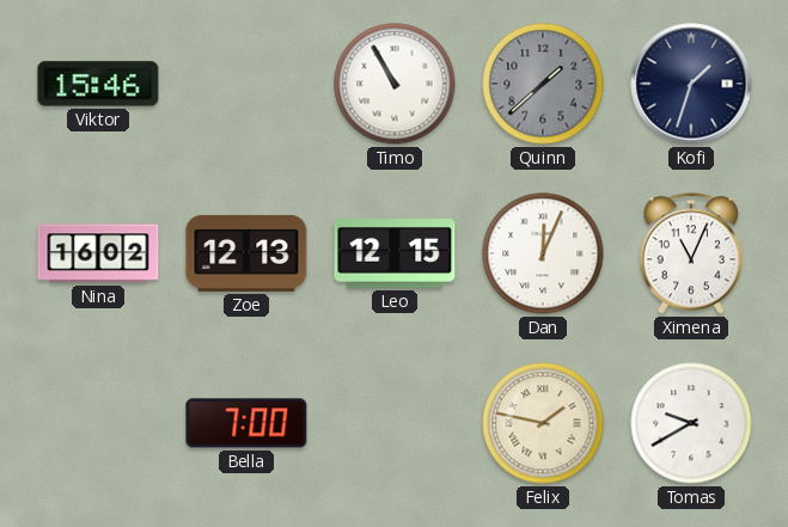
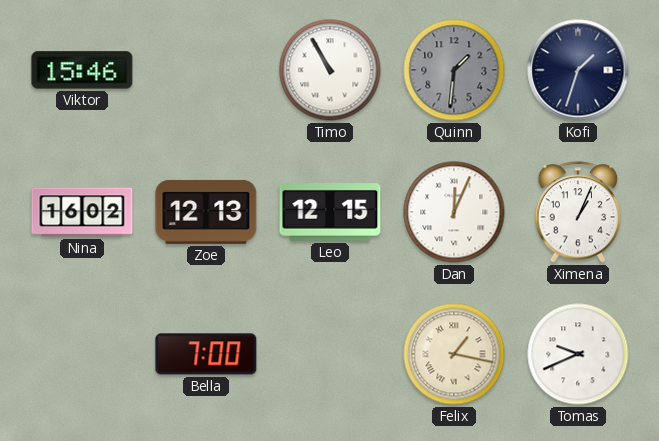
Quinn: 1:38 -> 1:31
Ximena: 11:04 -> 1:04
Felix: 1:47 -> 1:17
Tomas: 9:40 -> 9:41
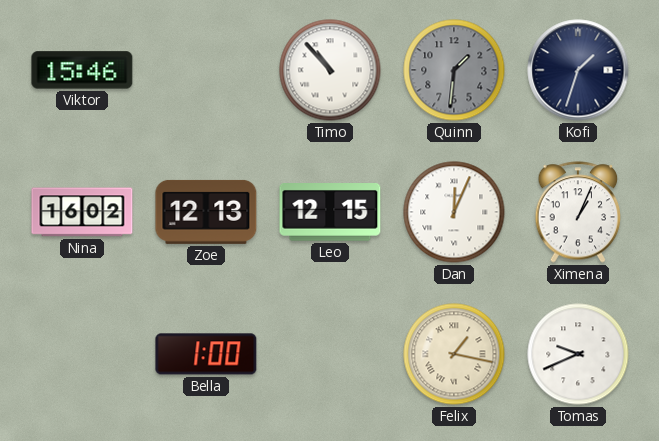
Timo: 10:55 -> 10:53
Bella: 7:00 -> 1:00
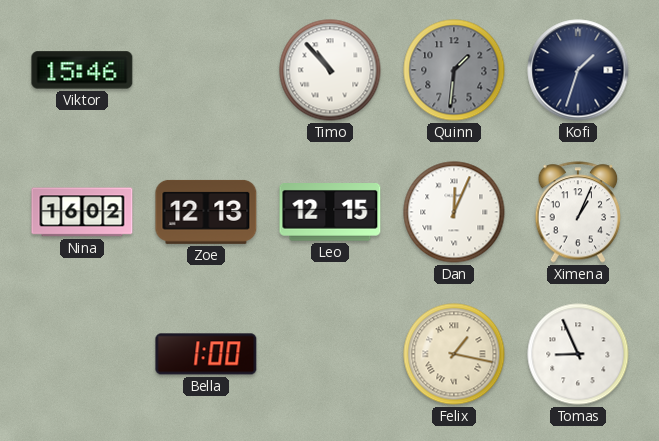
Tomas: 9:41 -> 8:56
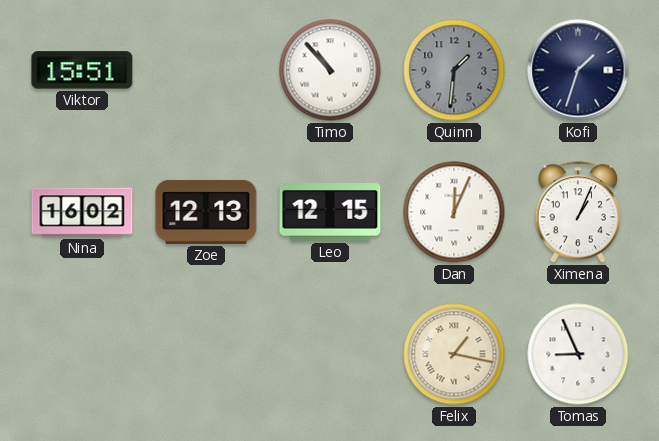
Viktor: 15:46 -> 15:51
Bella: 1:00 -> none
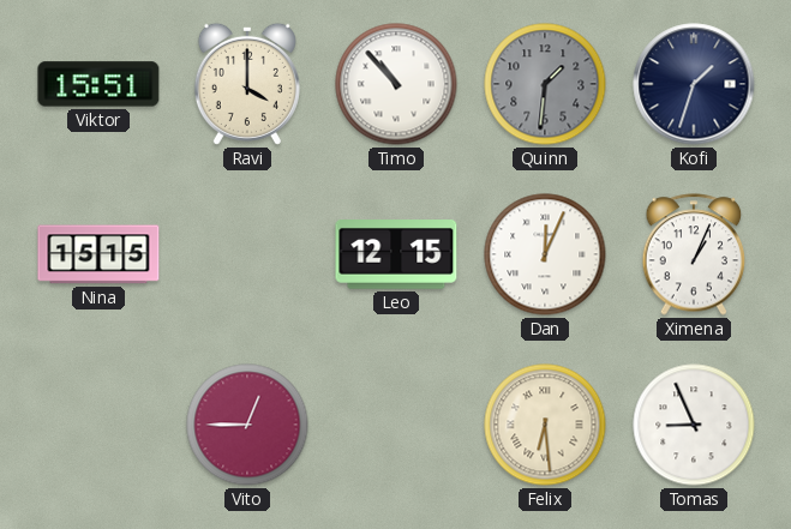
Ravi: none -> 4:00
Nina: 16:02 -> 15:15
Zoe: 12:13 -> none
Vito: none -> 12:45
Felix: 1:17 -> 6:29
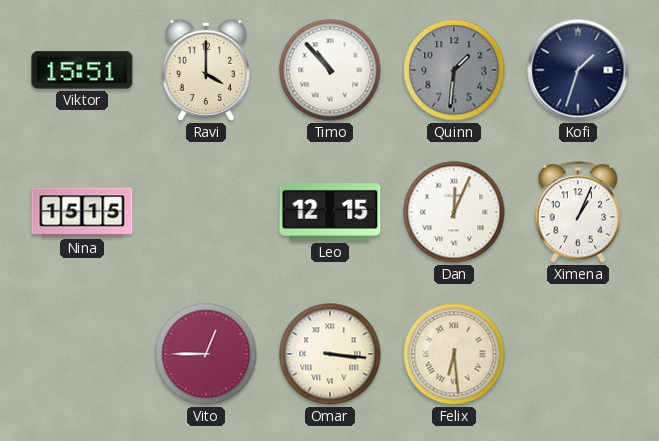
Omar: none -> 3:16
Tomas: 8:56 -> none
